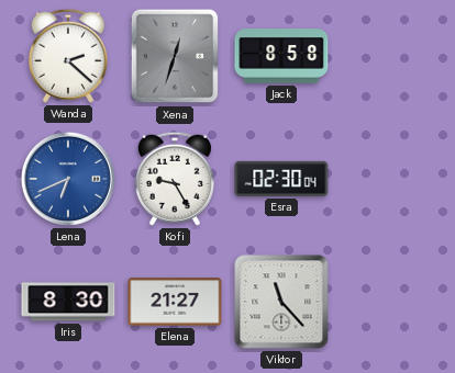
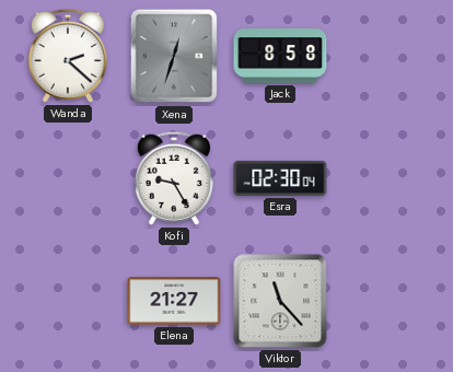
Lena: 6:41 -> none
Iris: 8:30 -> none
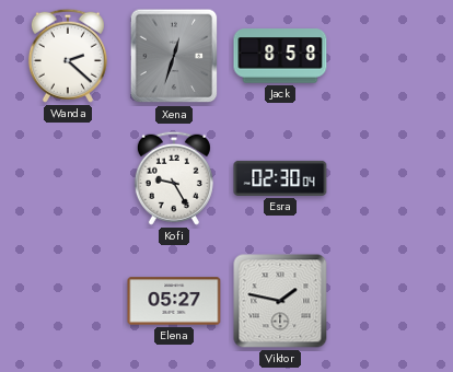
Elena: 21:27 -> 05:27
Viktor: 11:23 -> 1:47
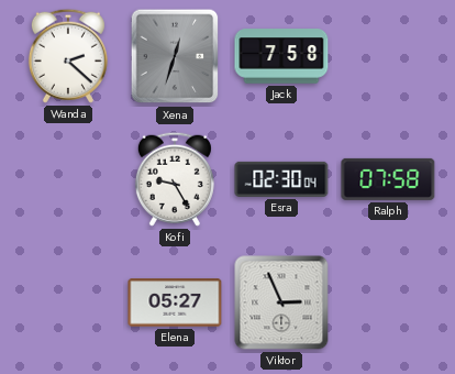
Jack: 8:58 -> 7:58
Ralph: none -> 07:58
Viktor: 1:47 -> 2:56
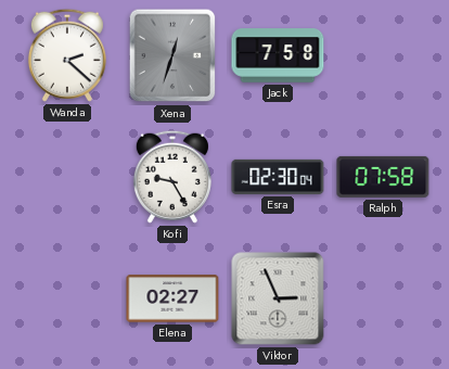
Elena: 05:27 -> 02:27
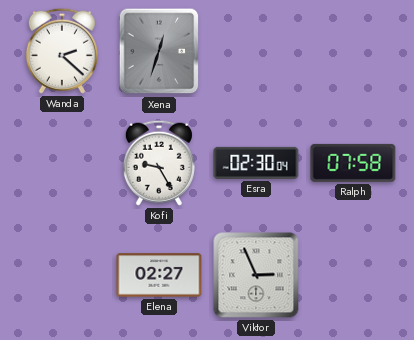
Jack: 7:58 -> none
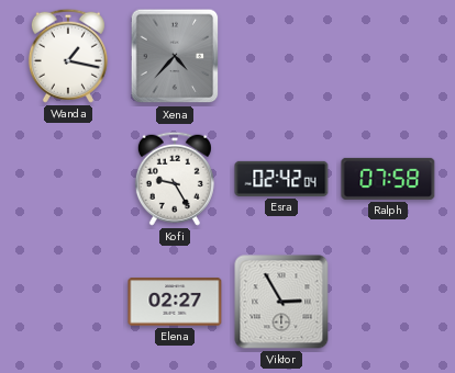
Wanda: 2:22 -> 1:17
Xena: 12:33 -> 4:37
Esra: 02:30 -> 02:42
Viktor: 2:56 -> 2:55
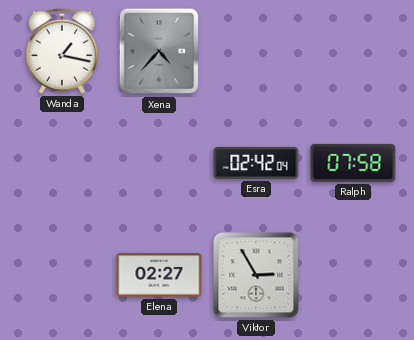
Kofi: 9:25 -> none
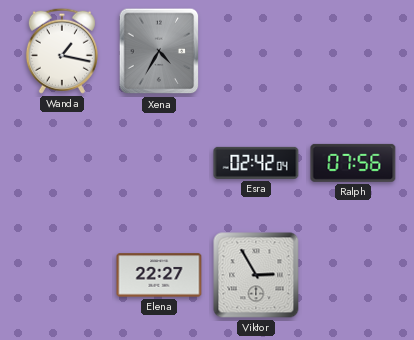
Xena: 4:37 -> 4:35
Ralph: 07:58 -> 07:56
Elena: 02:27 -> 22:27
